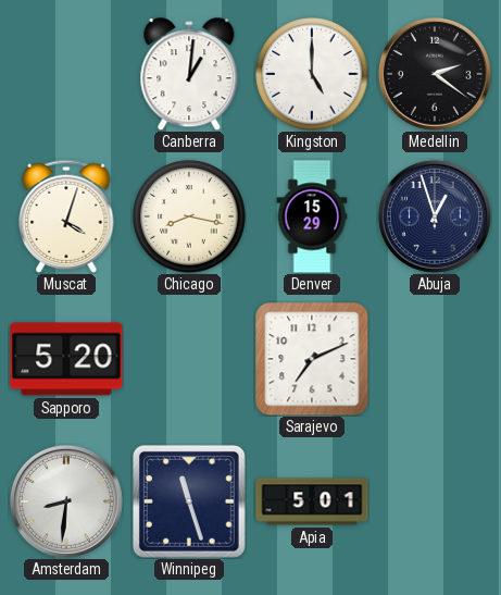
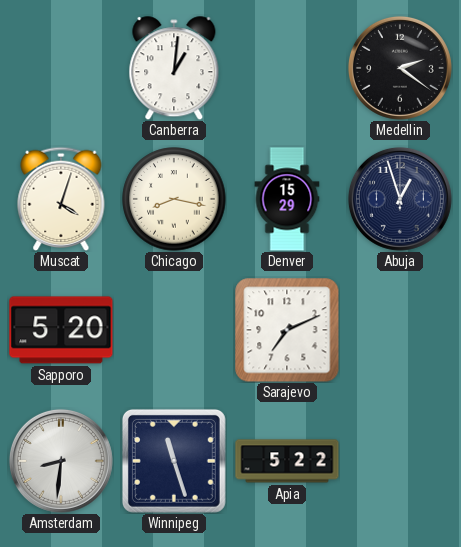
Kingston: 5:00 -> none
Apia: 5:01 -> 5:22
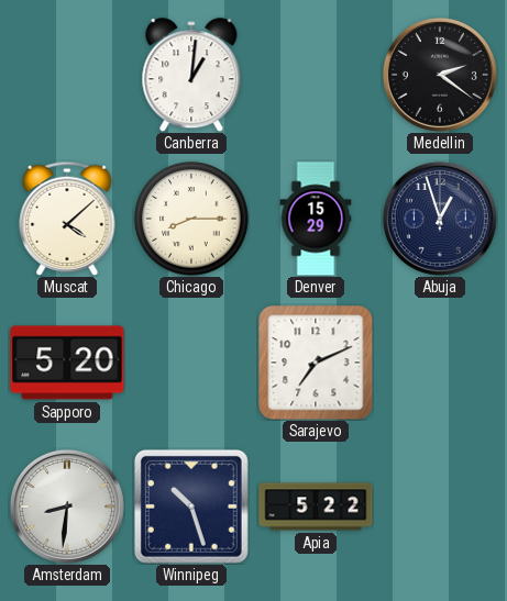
Muscat: 4:03 -> 4:08
Chicago: 8:17 -> 8:15
Winnipeg: 11:27 -> 10:27
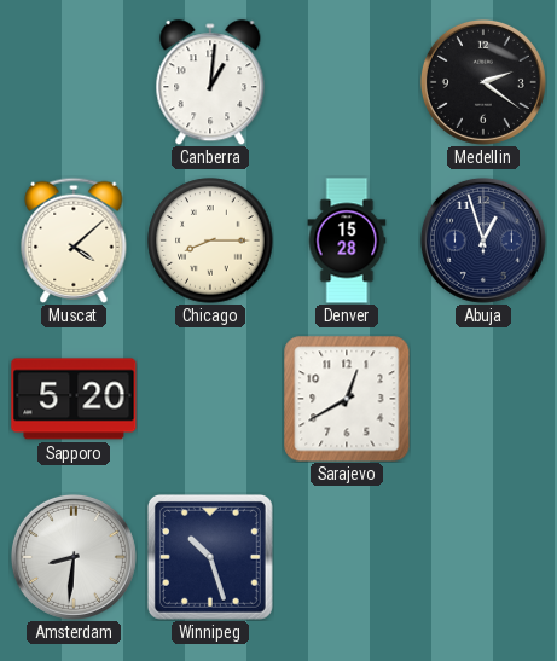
Denver: 15:29 -> 15:28
Sarajevo: 7:11 -> 12:40
Apia: 5:22 -> none
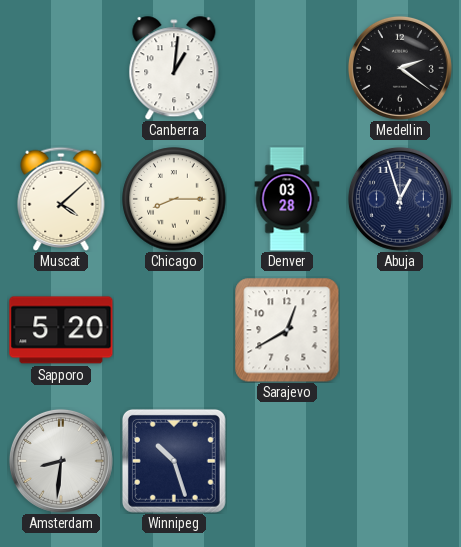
Denver: 15:28 -> 03:28
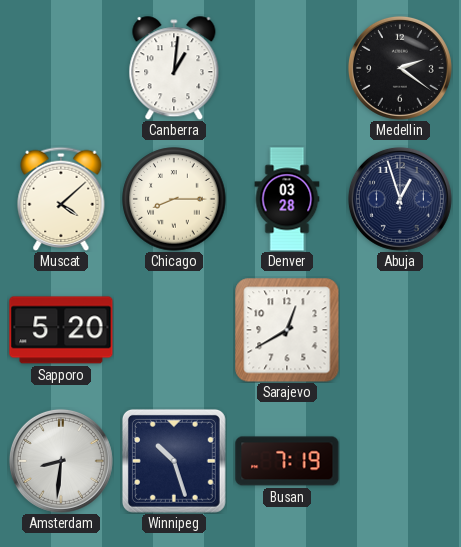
Busan: none -> 7:19
